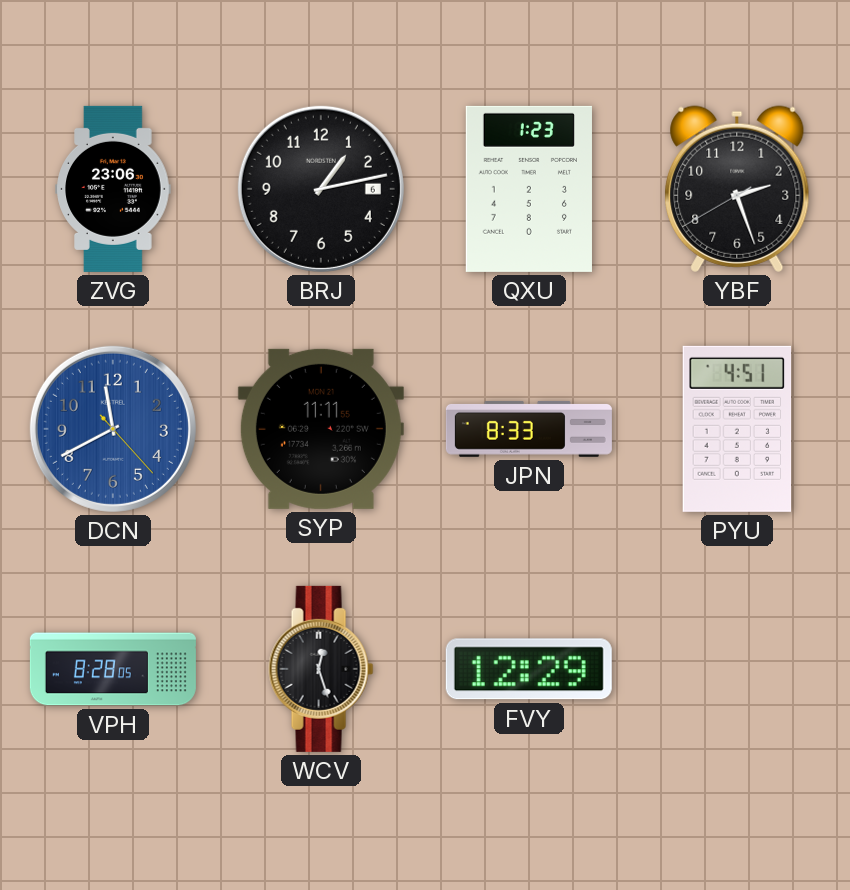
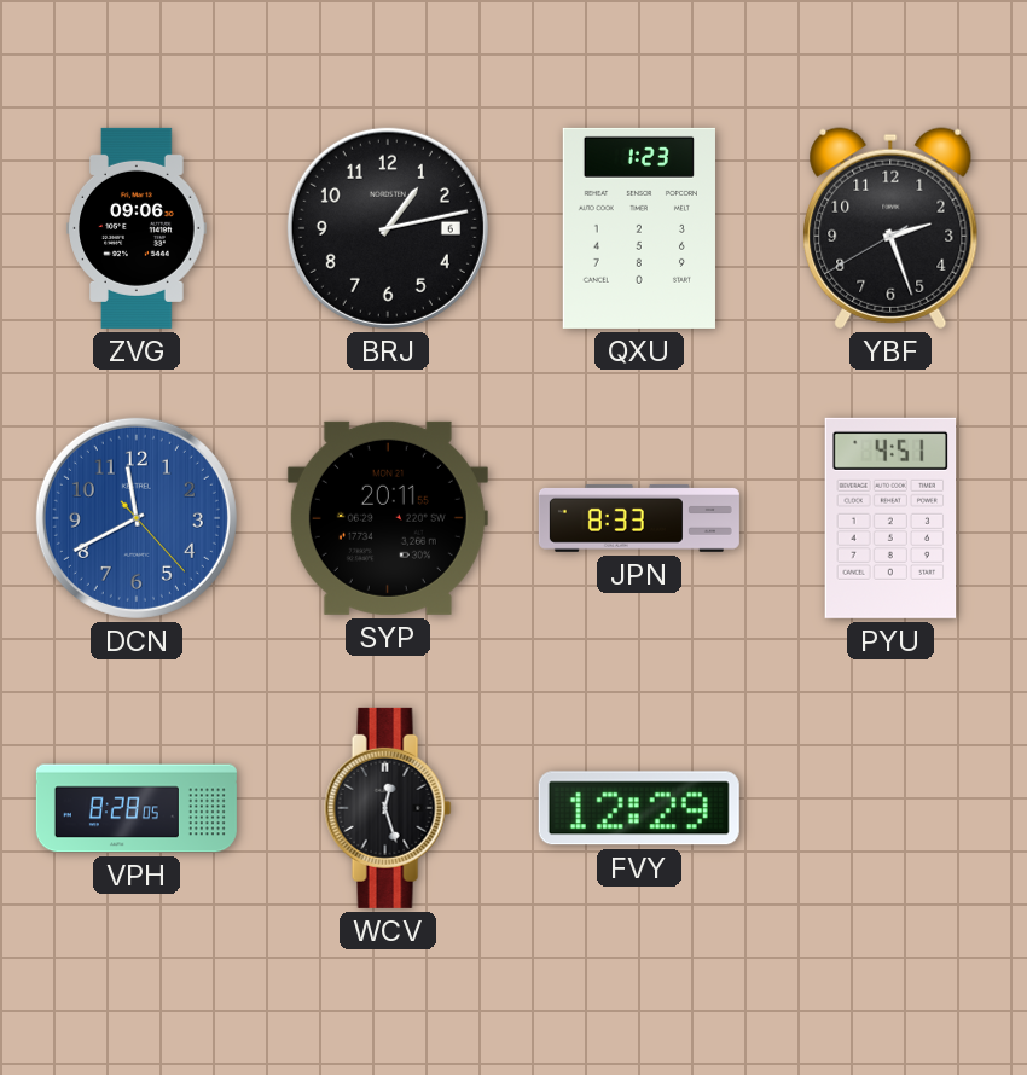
ZVG: 23:06 -> 09:06
SYP: 11:11 -> 20:11
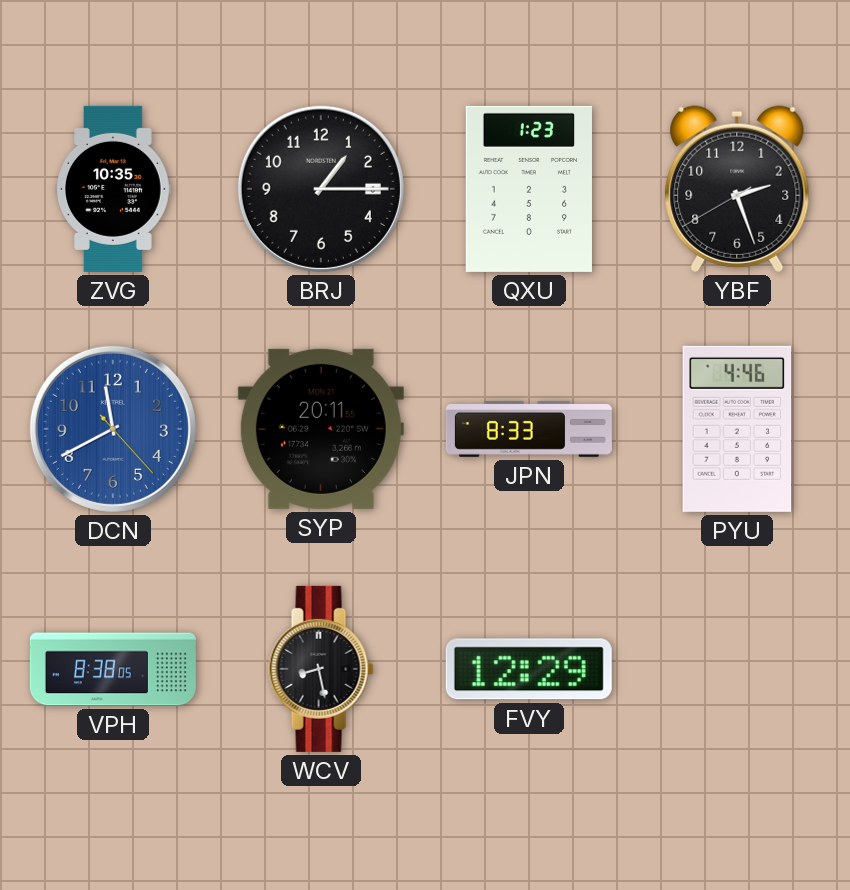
ZVG: 09:06 -> 10:35
BRJ: 1:13 -> 1:15
PYU: 4:51 -> 4:46
VPH: 8:28 -> 8:38
WCV: 12:27 -> 8:28
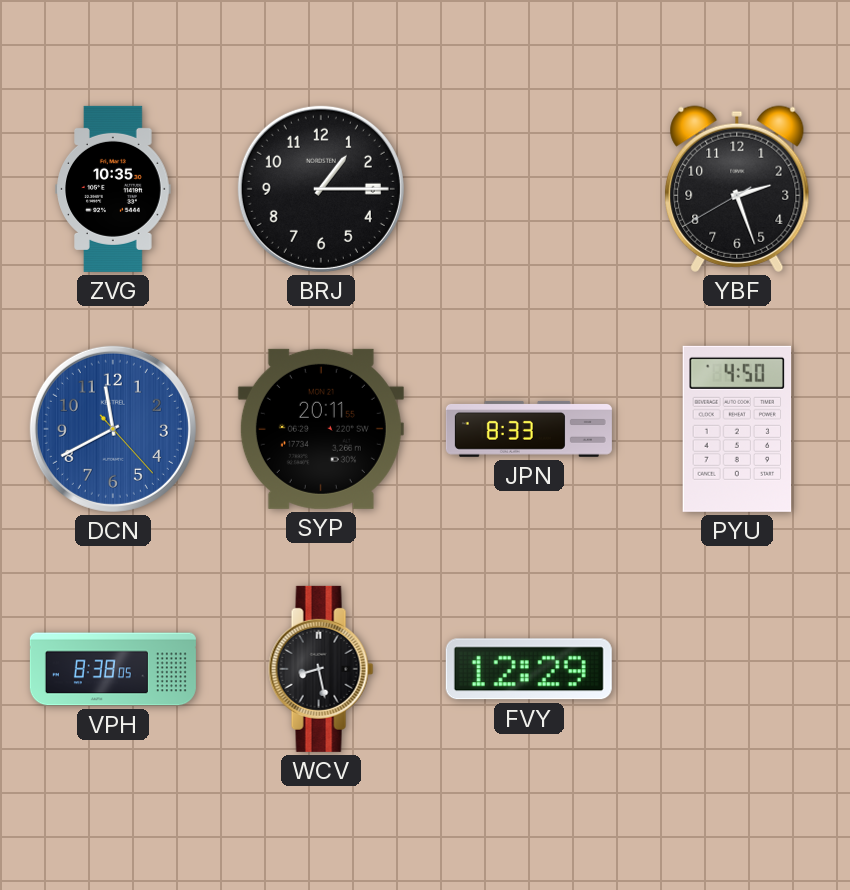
QXU: 1:23 -> none
PYU: 4:46 -> 4:50
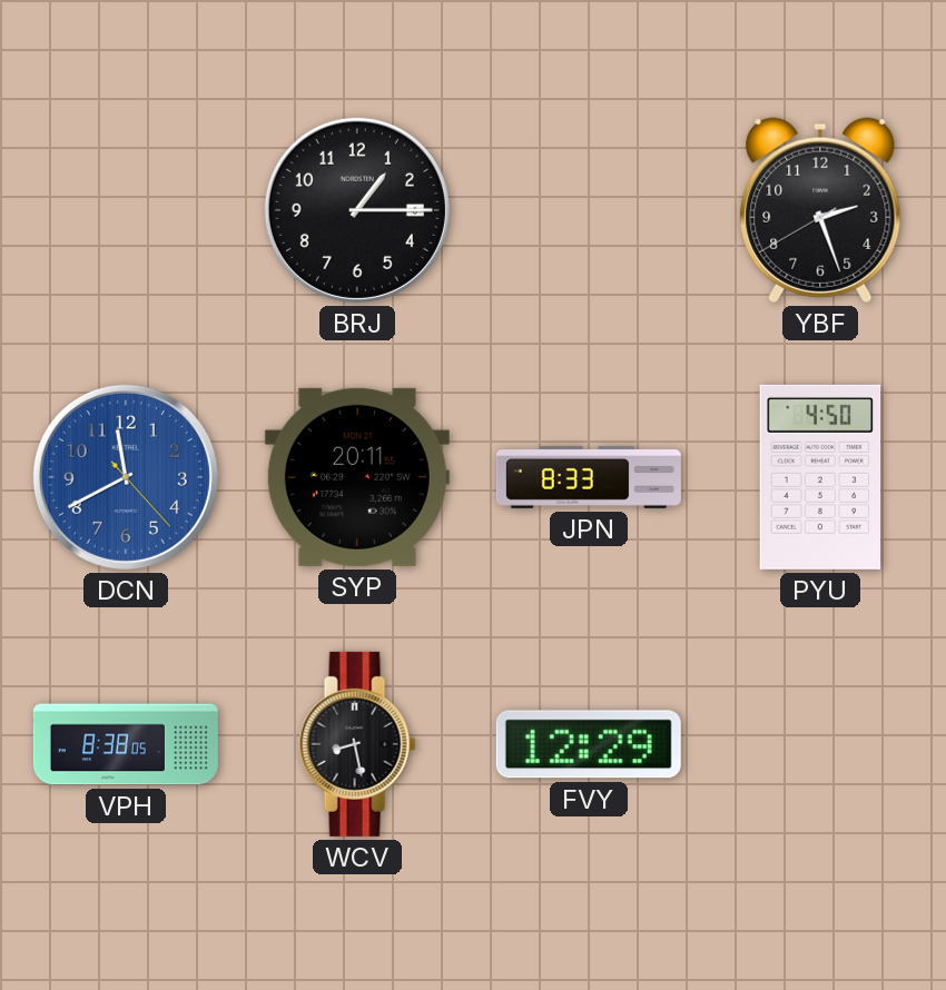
ZVG: 10:35 -> none
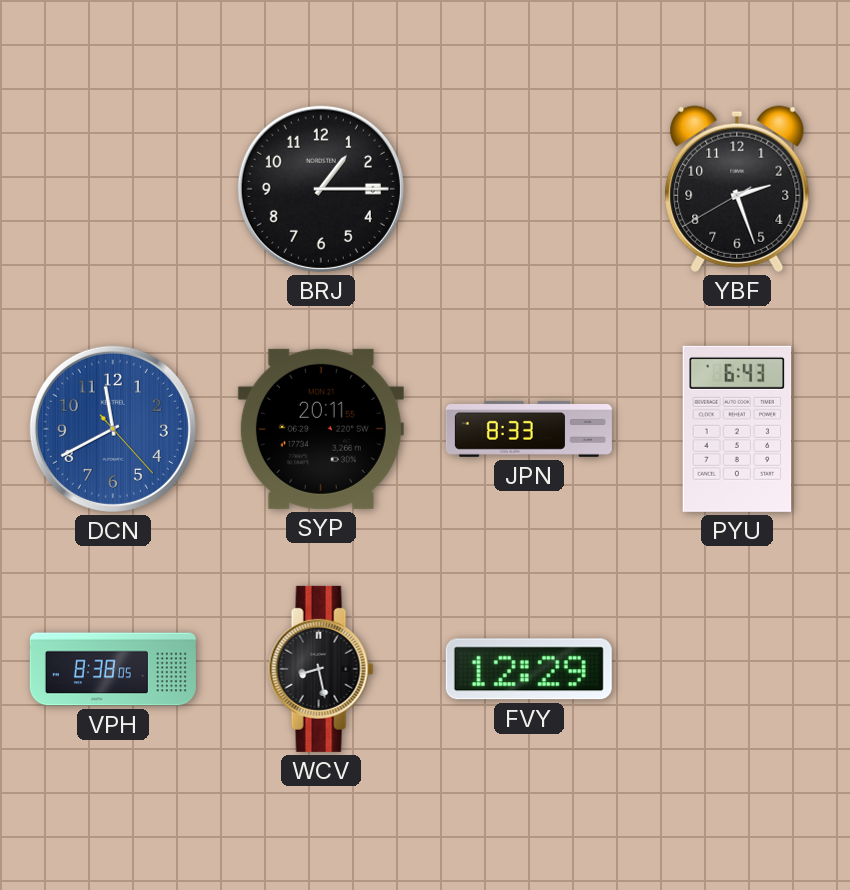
PYU: 4:50 -> 6:43
